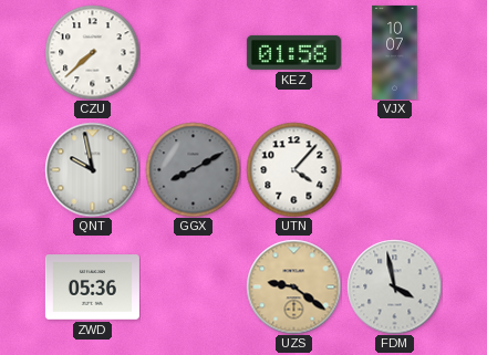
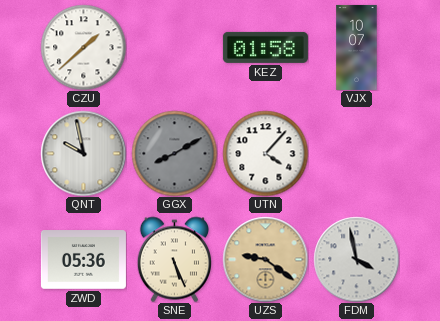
CZU: 7:38 -> 1:38
SNE: none -> 5:26
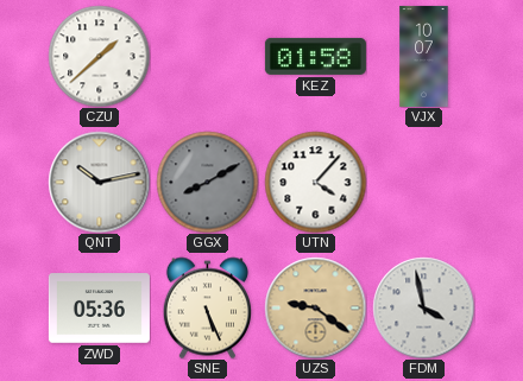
QNT: 9:58 -> 10:13
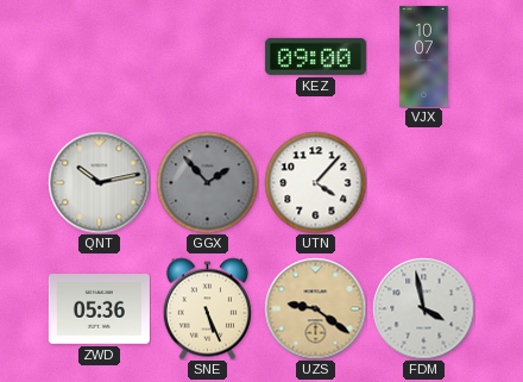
CZU: 1:38 -> none
KEZ: 01:58 -> 09:00
GGX: 8:10 -> 1:53
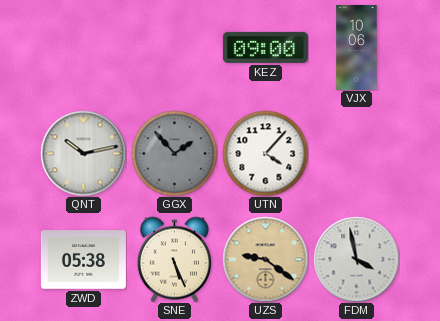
VJX: 10:07 -> 10:06
ZWD: 05:36 -> 05:38
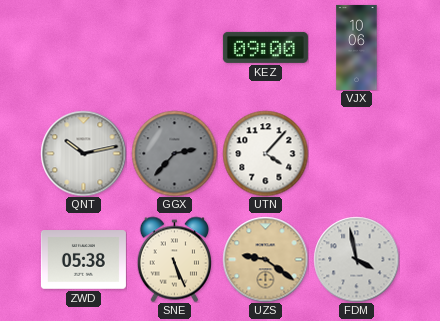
GGX: 1:53 -> 2:37
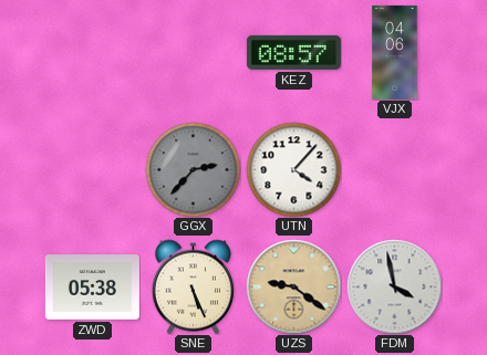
KEZ: 09:00 -> 08:57
VJX: 10:06 -> 04:06
QNT: 10:13 -> none
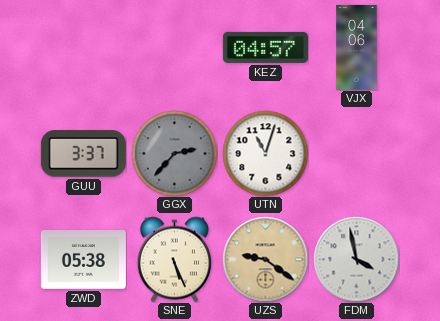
KEZ: 08:57 -> 04:57
GUU: none -> 3:37
UTN: 4:07 -> 11:03
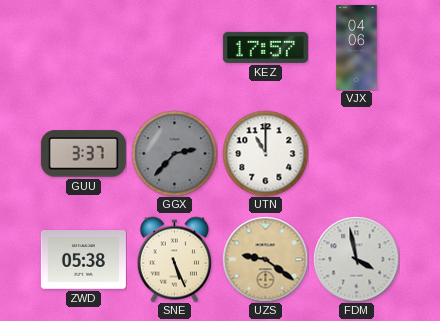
KEZ: 04:57 -> 17:57
UTN: 11:03 -> 11:00
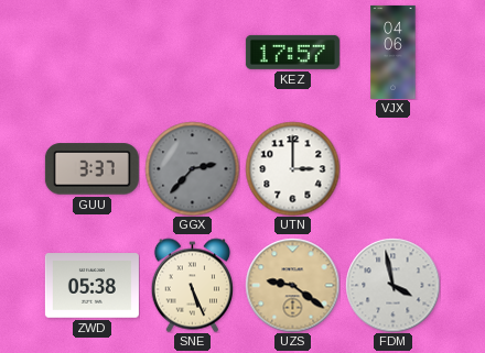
UTN: 11:00 -> 3:00
